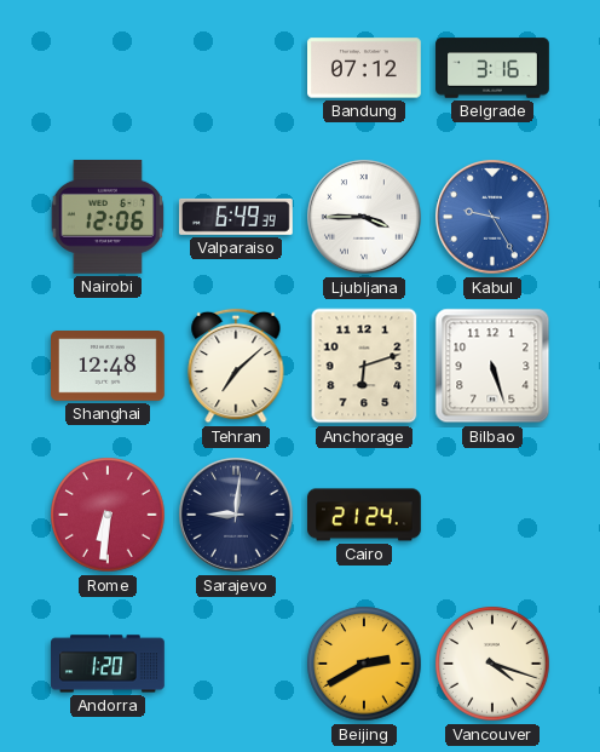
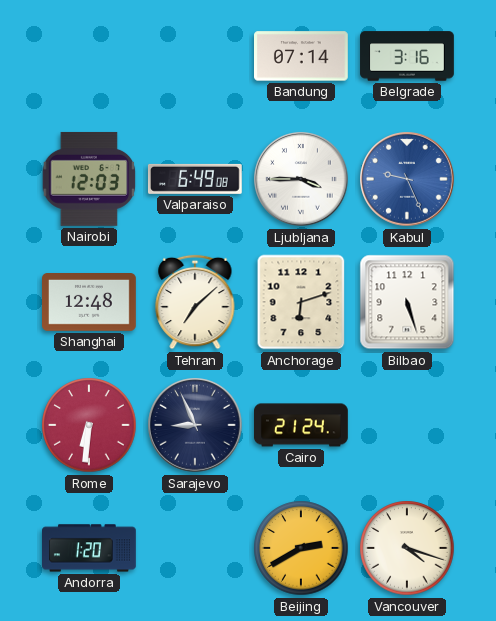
Bandung: 07:12 -> 07:14
Nairobi: 12:06 -> 12:03
Valparaiso: 6:49:39 -> 6:49:08
Kabul: 9:25 -> 9:26
Sarajevo: 9:01 -> 8:56
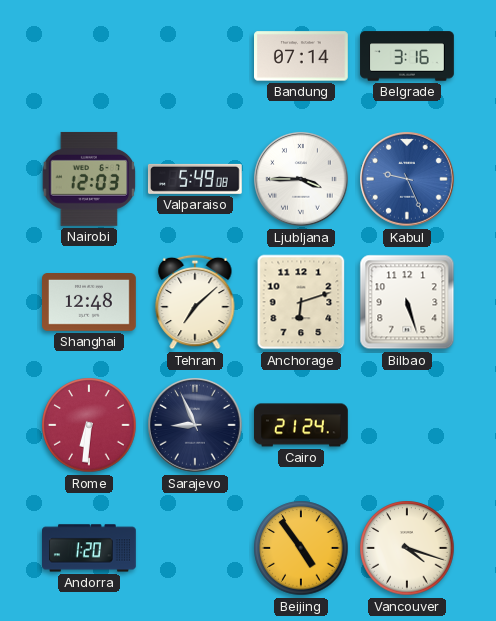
Valparaiso: 6:49 -> 5:49
Beijing: 2:40 -> 4:54
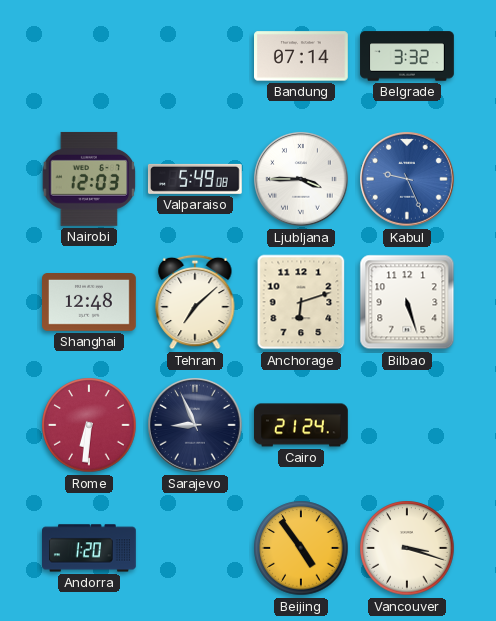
Belgrade: 3:16 -> 3:32
Vancouver: 4:18 -> 3:18
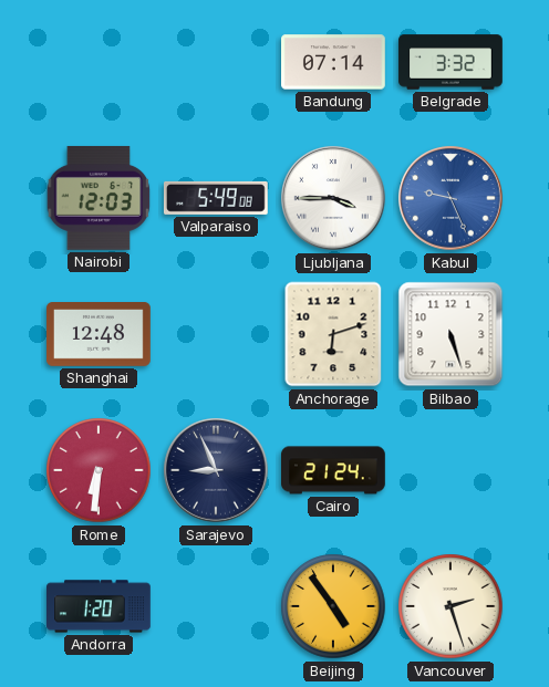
Tehran: 7:08 -> none
Vancouver: 3:18 -> 2:27
